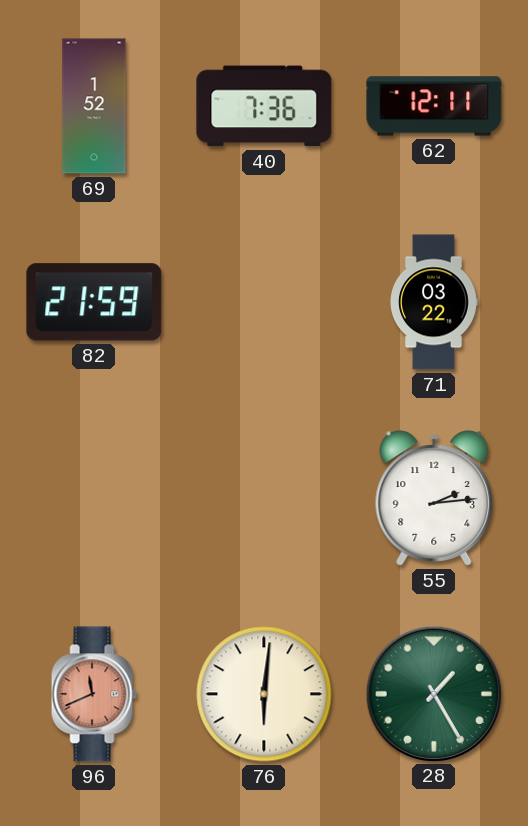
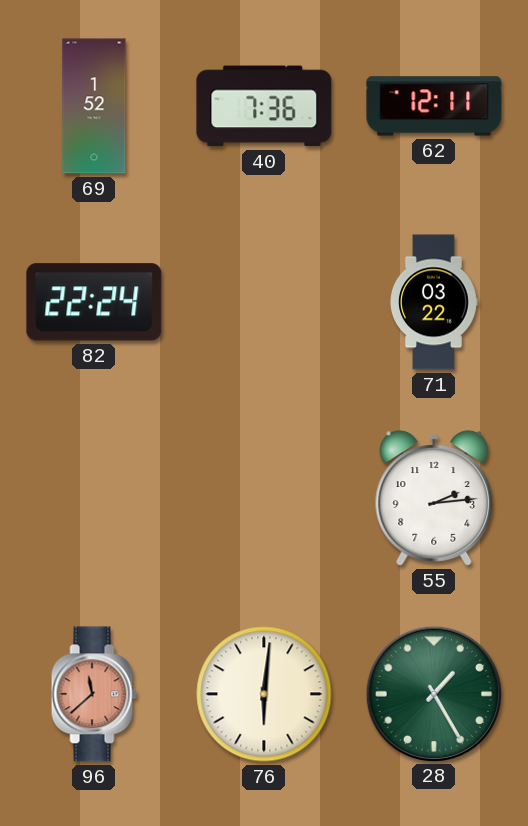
82: 21:59 -> 22:24
96: 11:41 -> 11:38
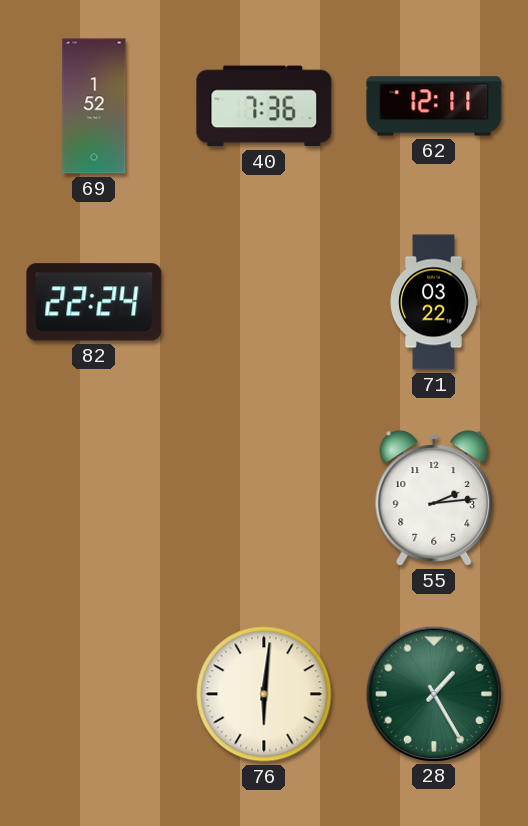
96: 11:38 -> none
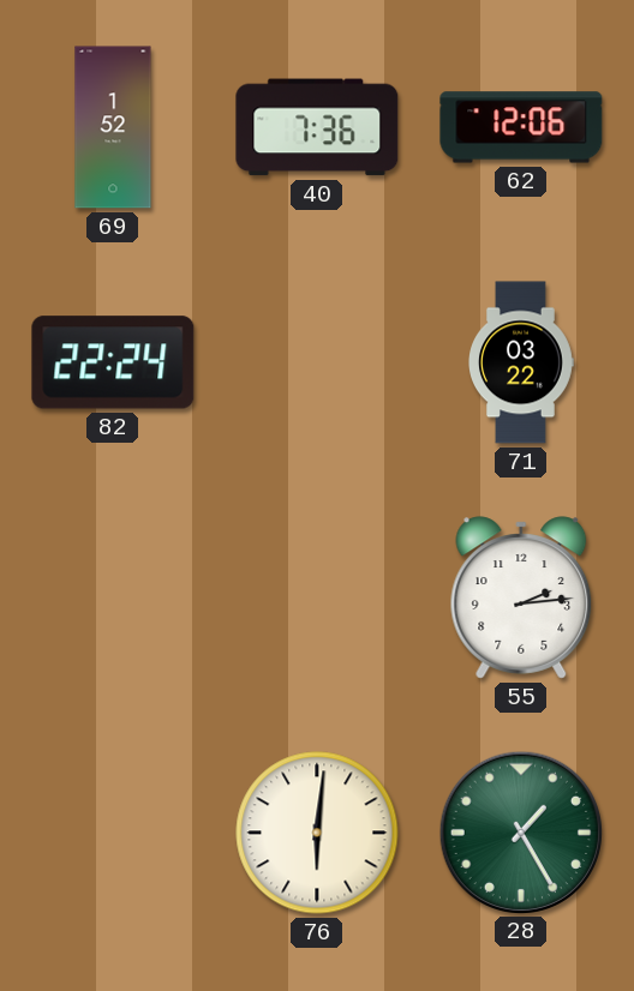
62: 12:11 -> 12:06
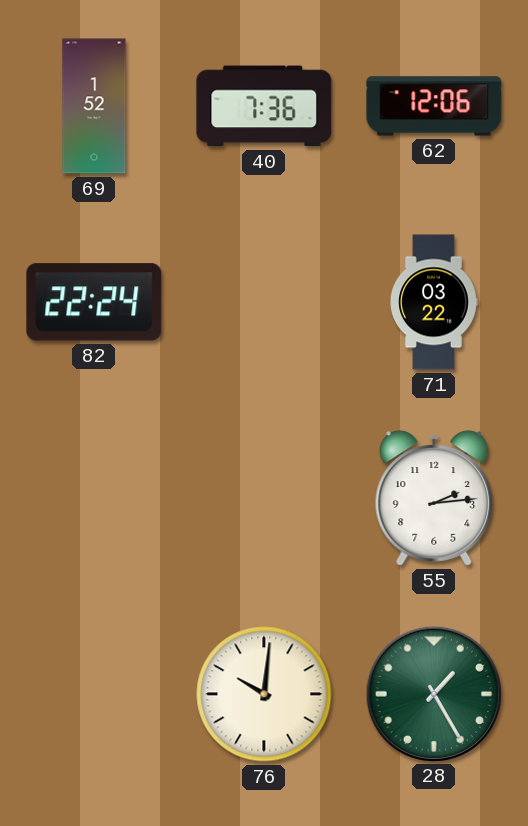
76: 6:01 -> 10:01
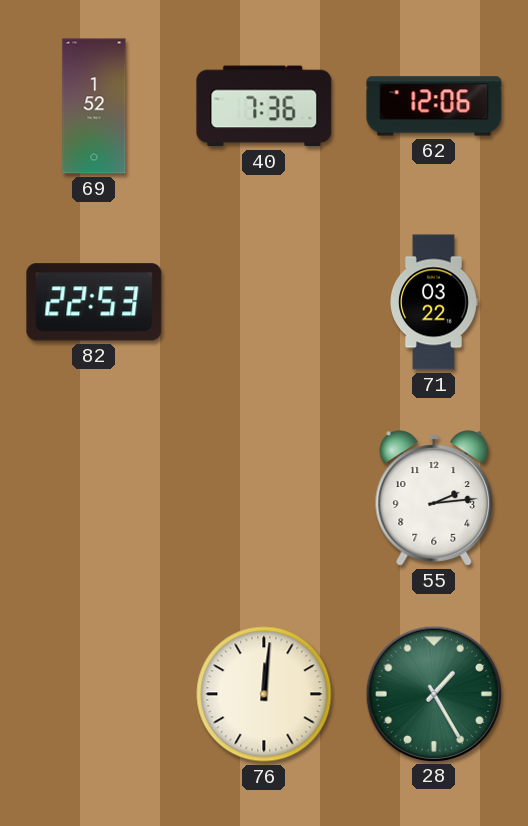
82: 22:24 -> 22:53
76: 10:01 -> 12:01
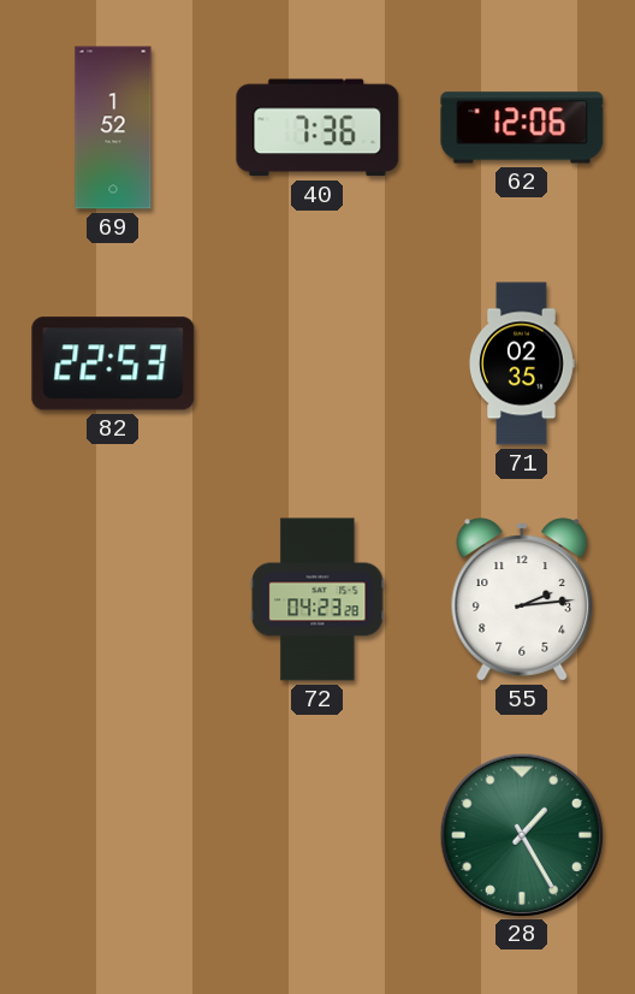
71: 03:22 -> 02:35
72: none -> 04:23
76: 12:01 -> none
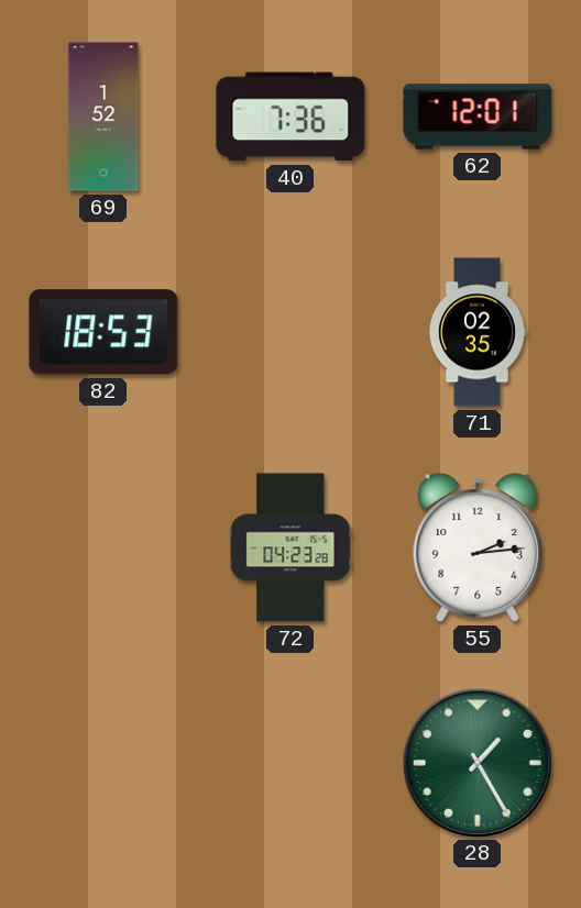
62: 12:06 -> 12:01
82: 22:53 -> 18:53
